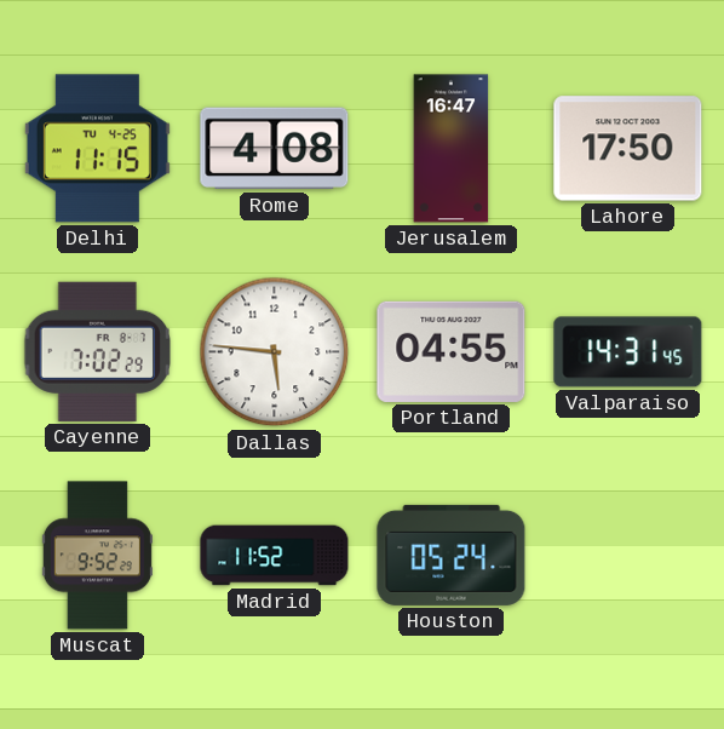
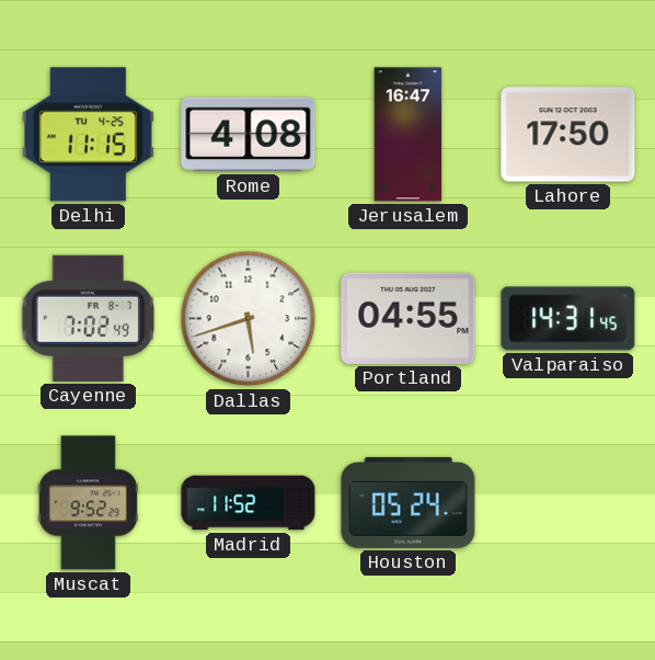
Cayenne: 7:02:29 -> 7:02:49
Dallas: 5:46 -> 5:42
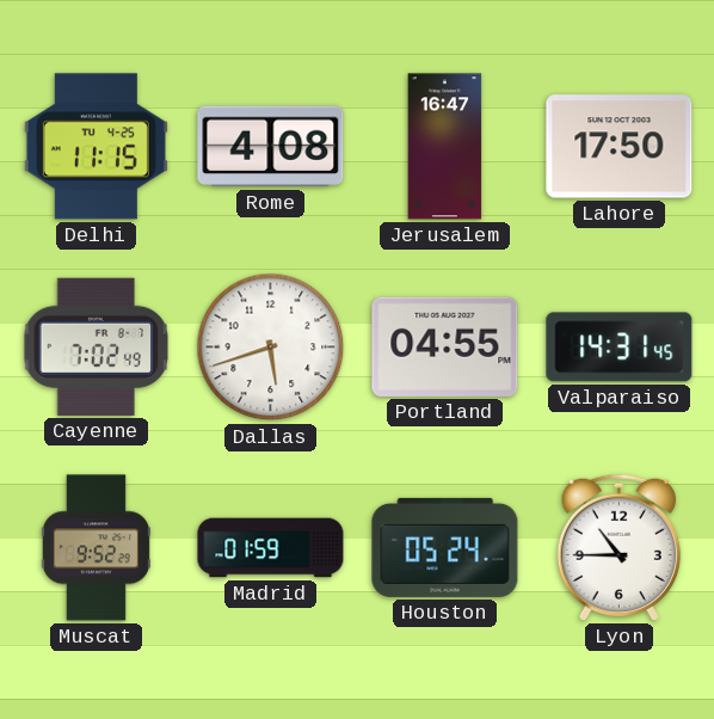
Madrid: 11:52 -> 01:59
Lyon: none -> 10:45
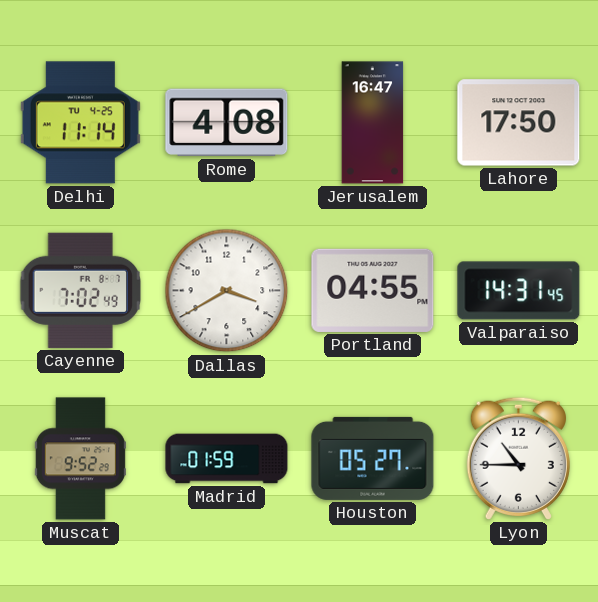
Delhi: 11:15 -> 11:14
Dallas: 5:42 -> 3:40
Houston: 05:24 -> 05:27
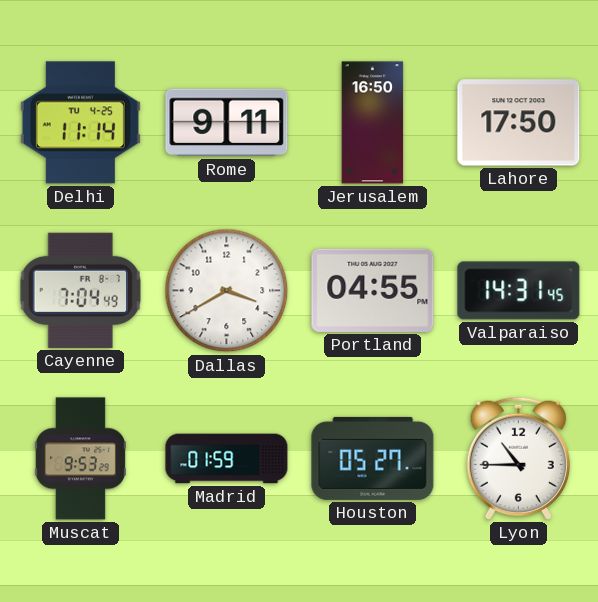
Rome: 4:08 -> 9:11
Jerusalem: 16:47 -> 16:50
Cayenne: 7:02 -> 7:04
Muscat: 9:52 -> 9:53
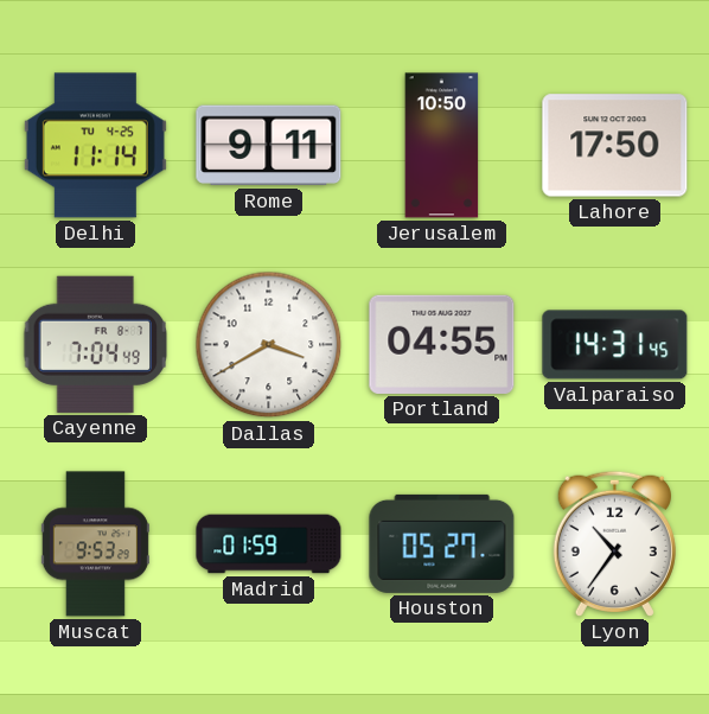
Jerusalem: 16:50 -> 10:50
Lyon: 10:45 -> 10:36
